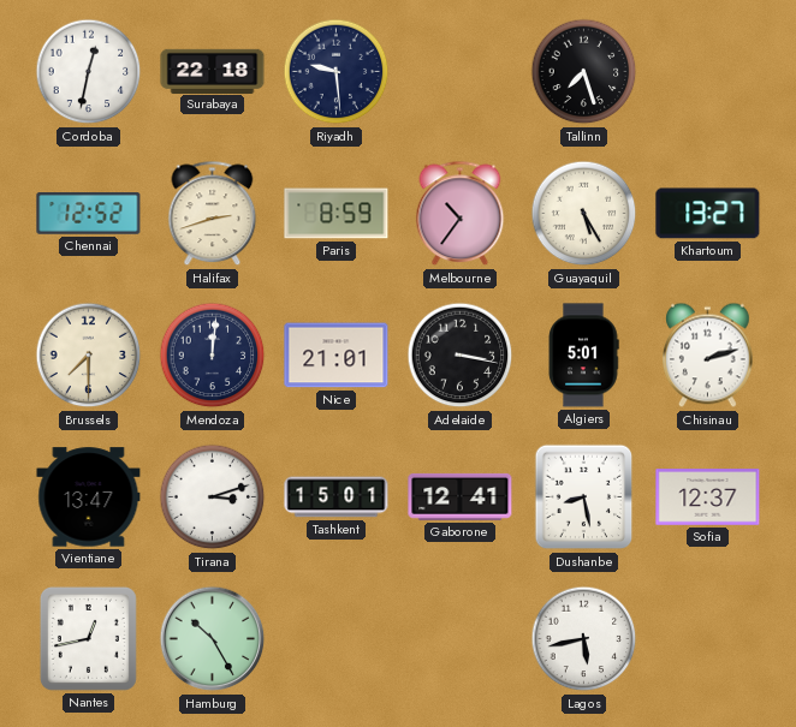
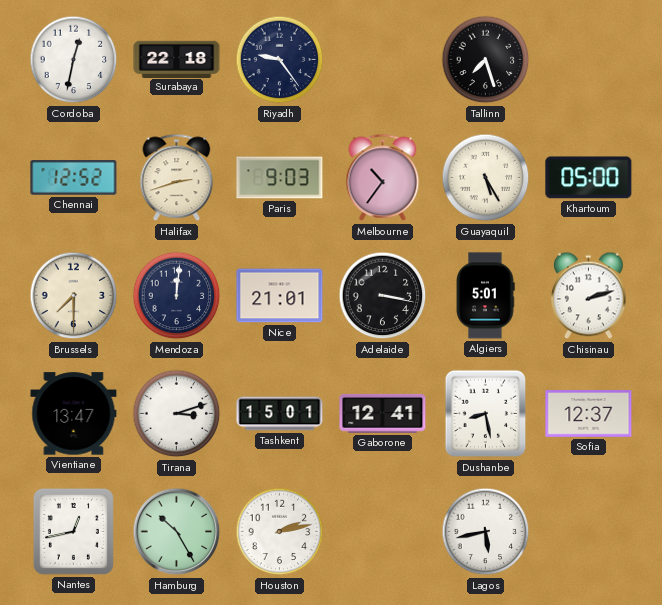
Riyadh: 9:29 -> 9:24
Paris: 8:59 -> 9:03
Khartoum: 13:27 -> 05:00
Houston: none -> 2:13
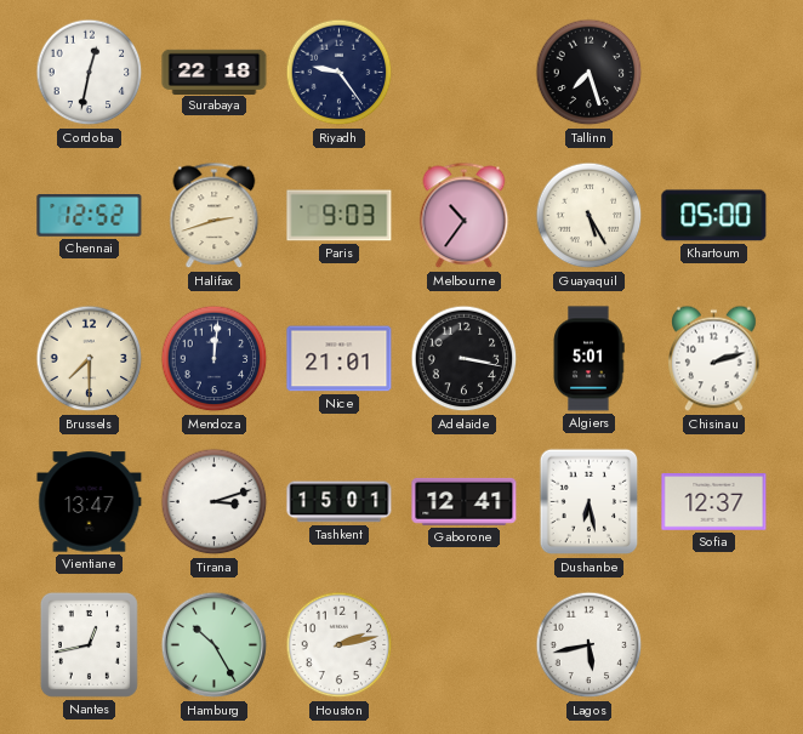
Dushanbe: 8:28 -> 6:28
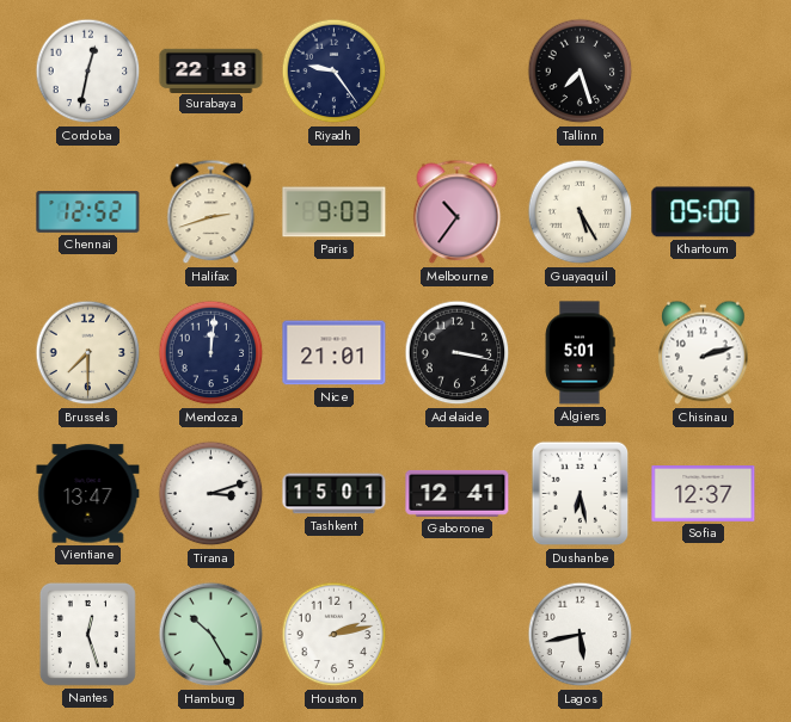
Nantes: 12:43 -> 12:27
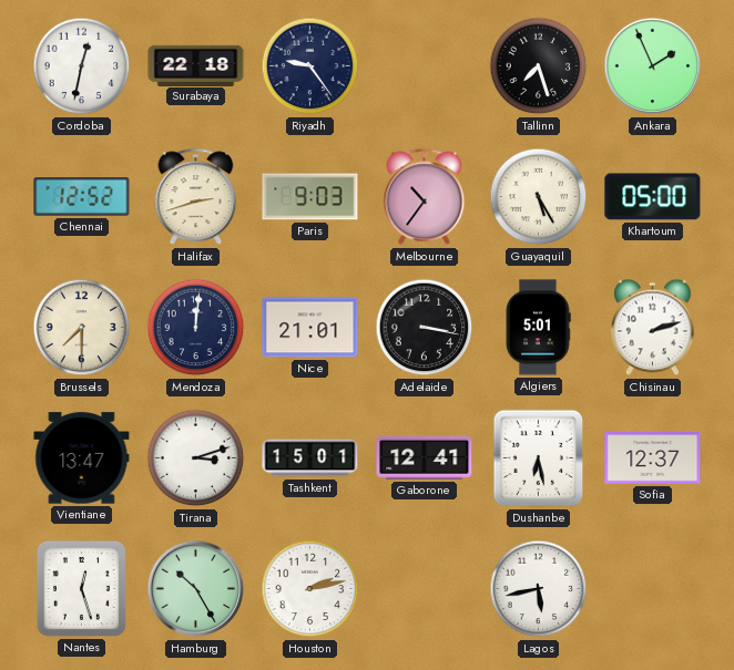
Ankara: none -> 1:56
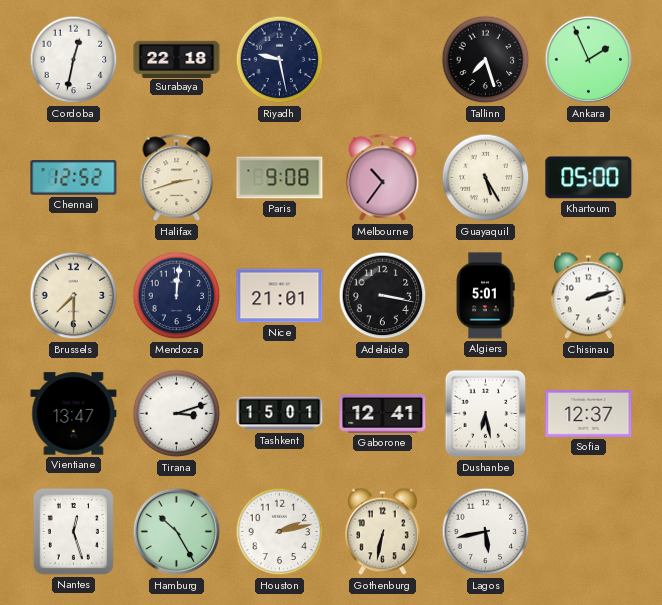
Riyadh: 9:24 -> 9:28
Paris: 9:03 -> 9:08
Gothenburg: none -> 6:32
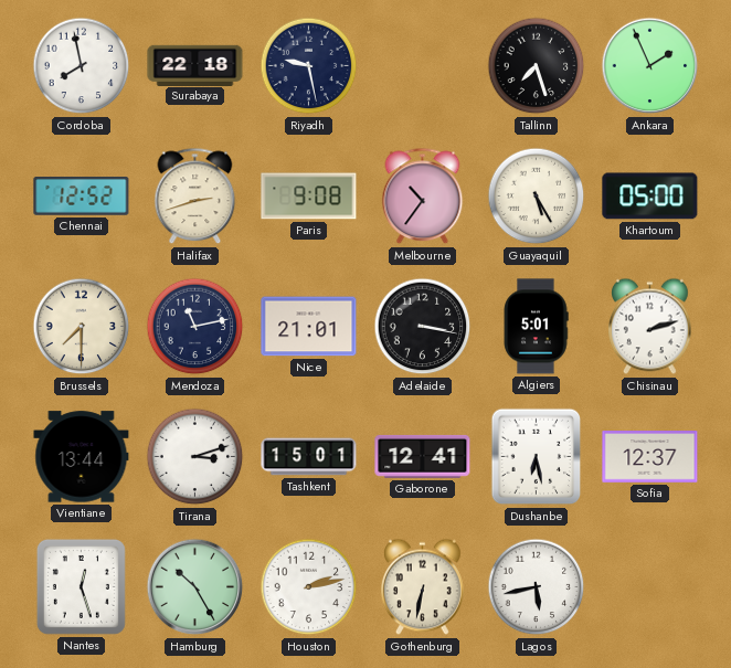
Cordoba: 12:32 -> 7:58
Mendoza: 12:01 -> 11:13
Vientiane: 13:47 -> 13:44
